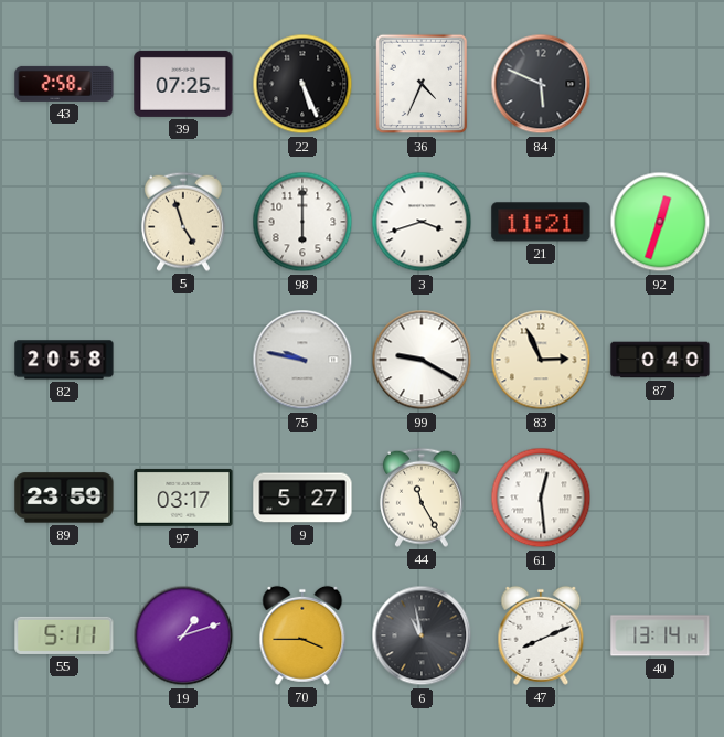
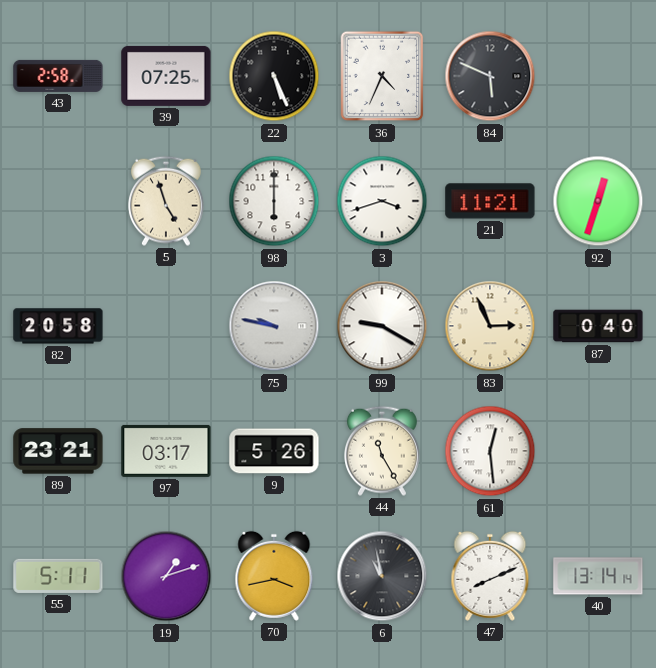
89: 23:59 -> 23:21
9: 5:27 -> 5:26
70: 3:45 -> 3:43
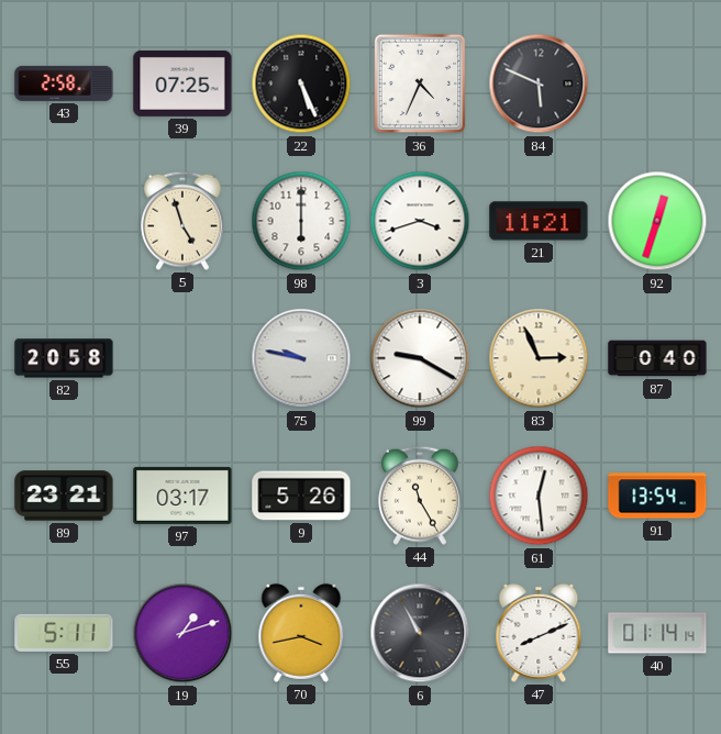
91: none -> 13:54
6: 10:58 -> 10:55
40: 13:14 -> 01:14
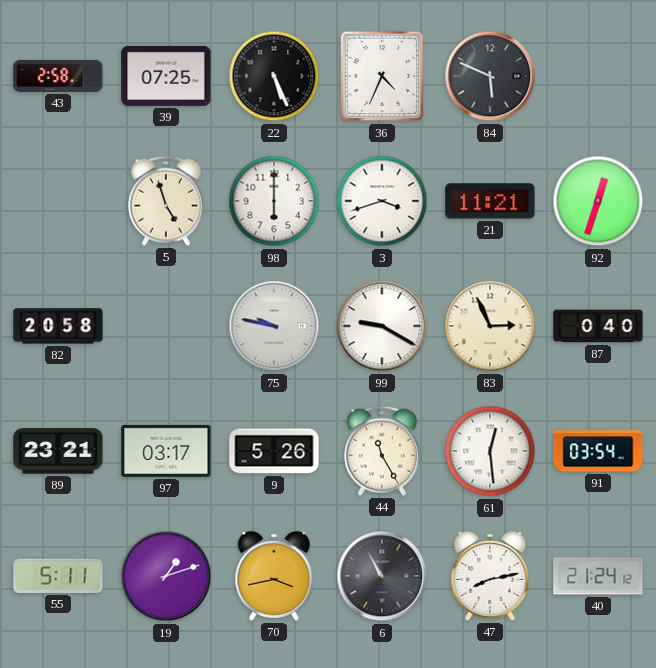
91: 13:54 -> 03:54
47: 8:11 -> 8:13
40: 01:14 -> 21:24
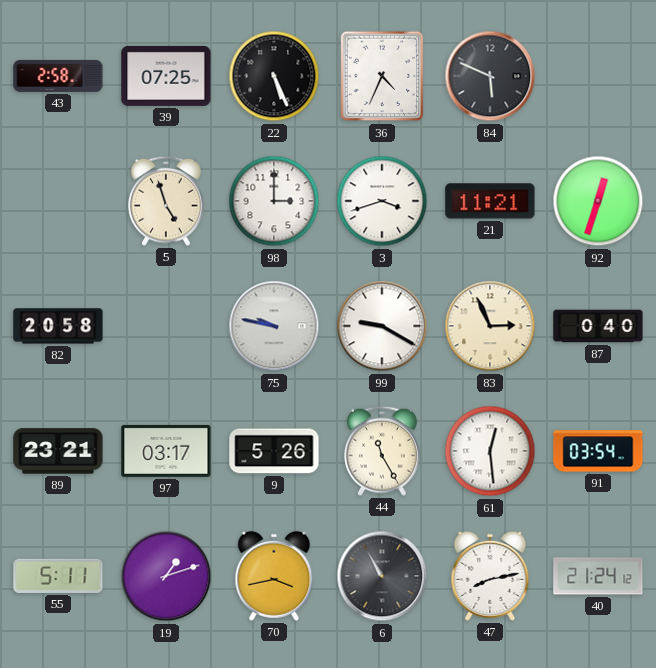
98: 6:00 -> 3:00
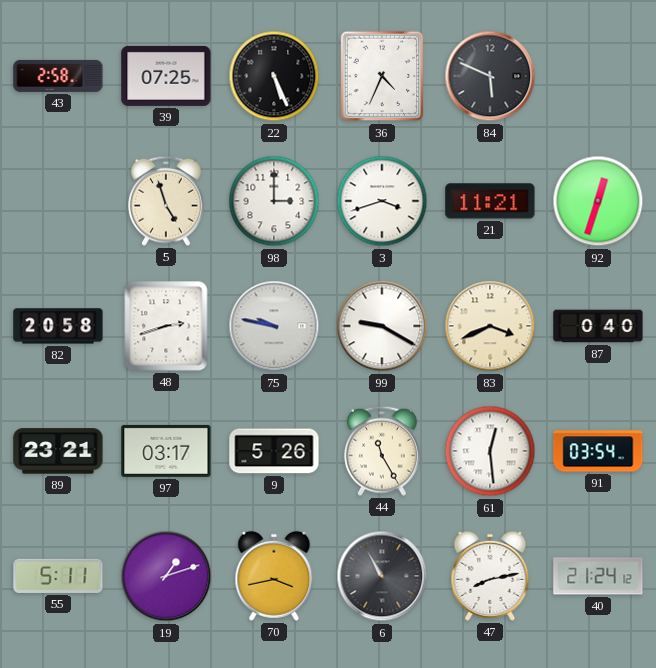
48: none -> 2:42
83: 2:56 -> 3:41
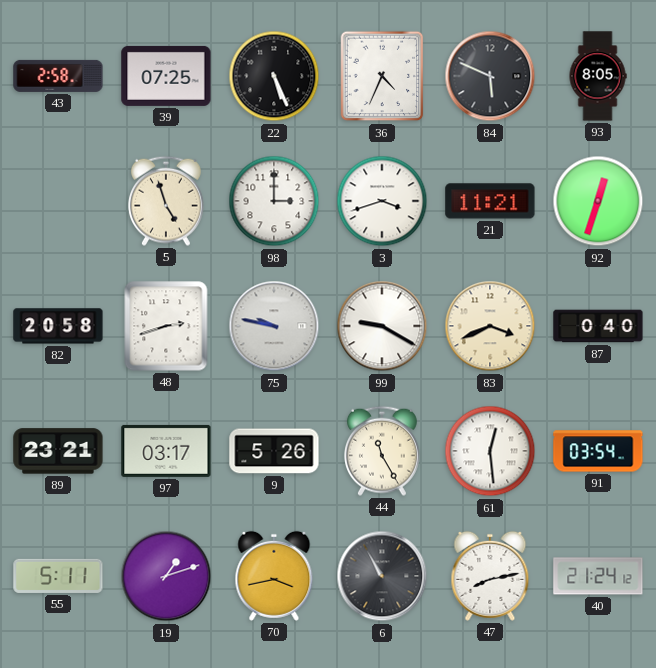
93: none -> 8:05
